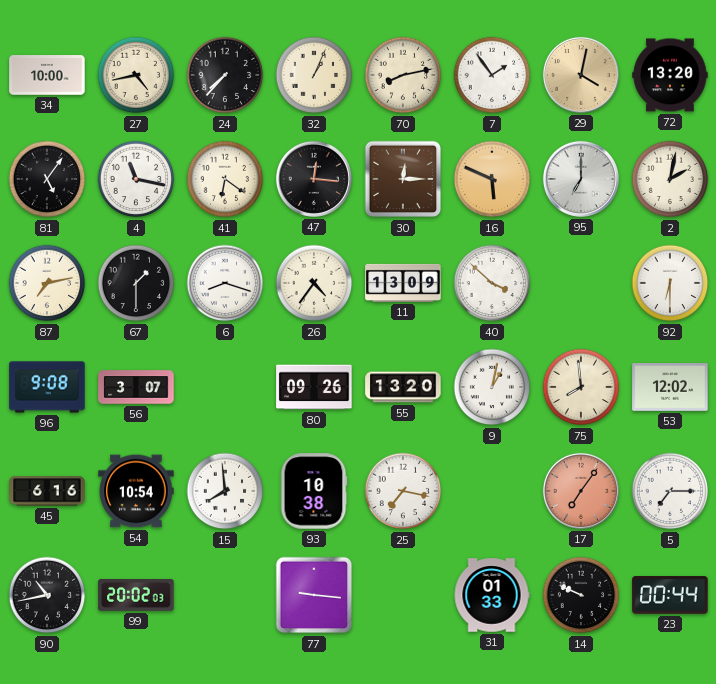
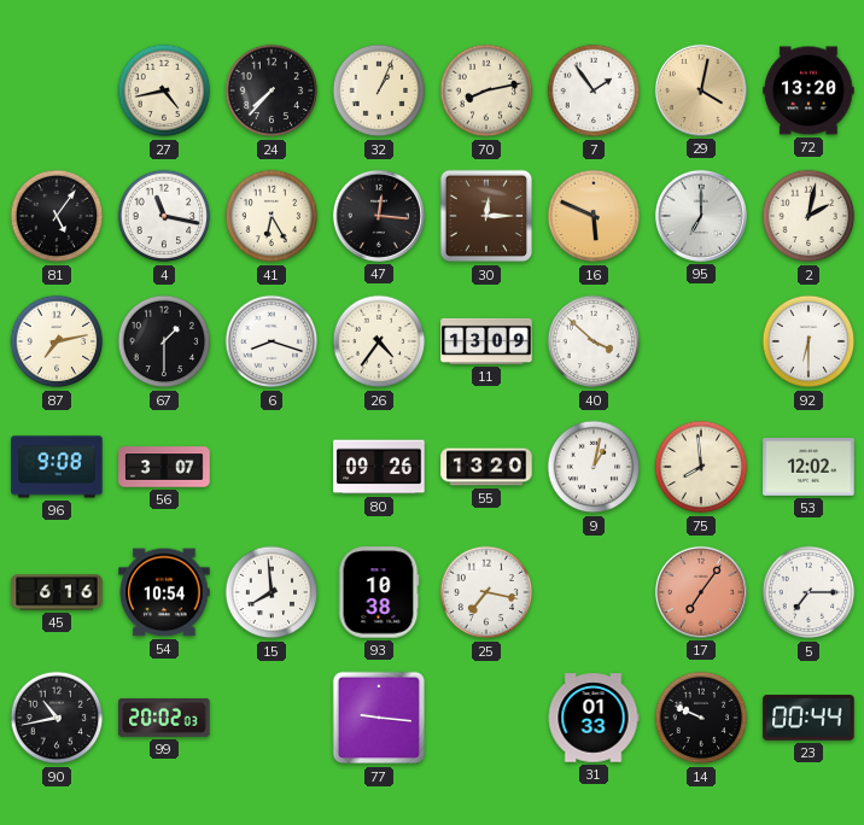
34: 10:00 -> none
41: 6:21 -> 6:25
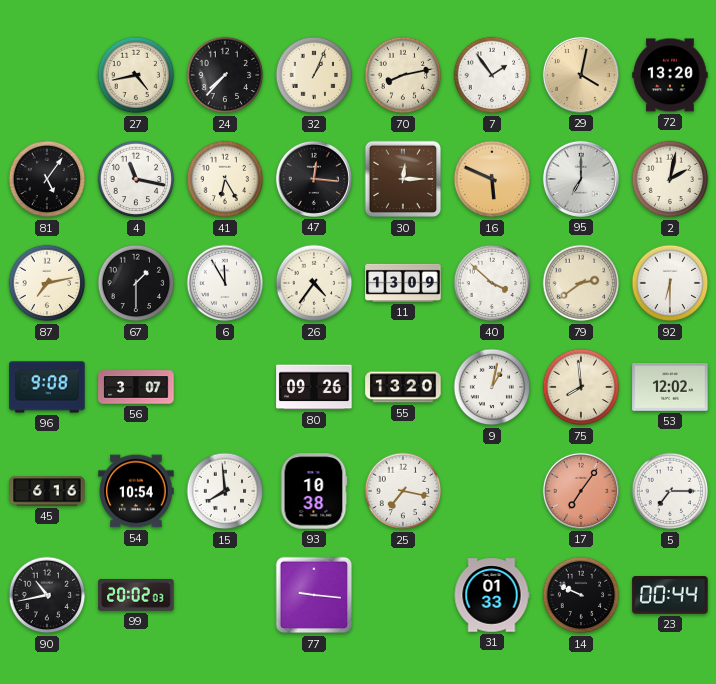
6: 8:18 -> 11:55
79: none -> 2:39
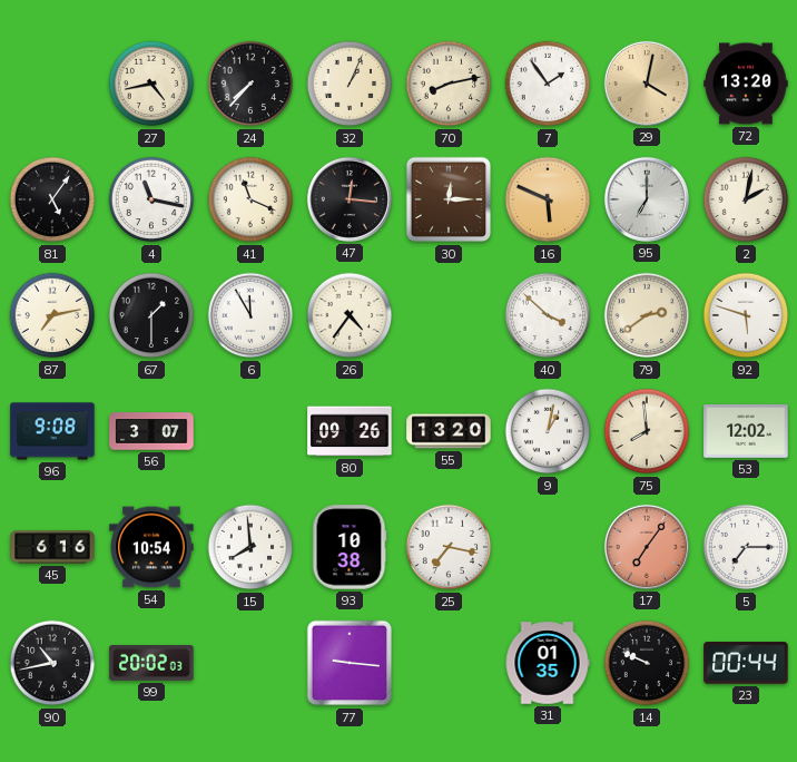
41: 6:25 -> 11:19
11: 13:09 -> none
92: 6:30 -> 5:48
31: 01:33 -> 01:35
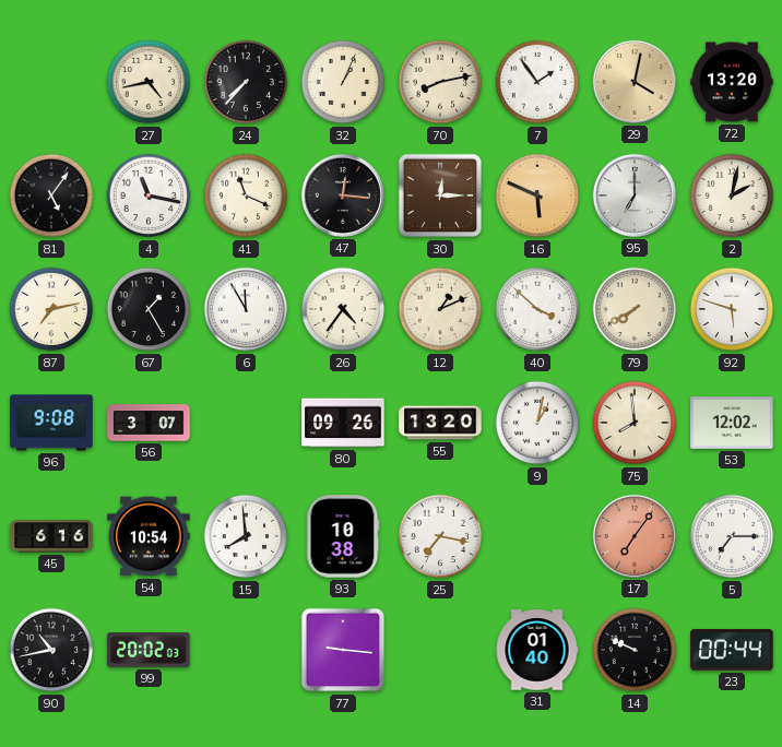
67: 1:30 -> 1:25
12: none -> 1:11
79: 2:39 -> 7:40
31: 01:35 -> 01:40
